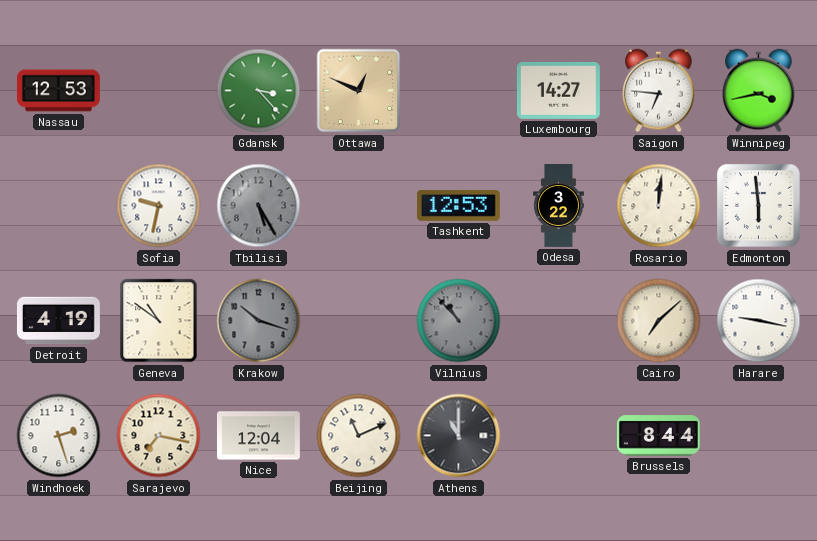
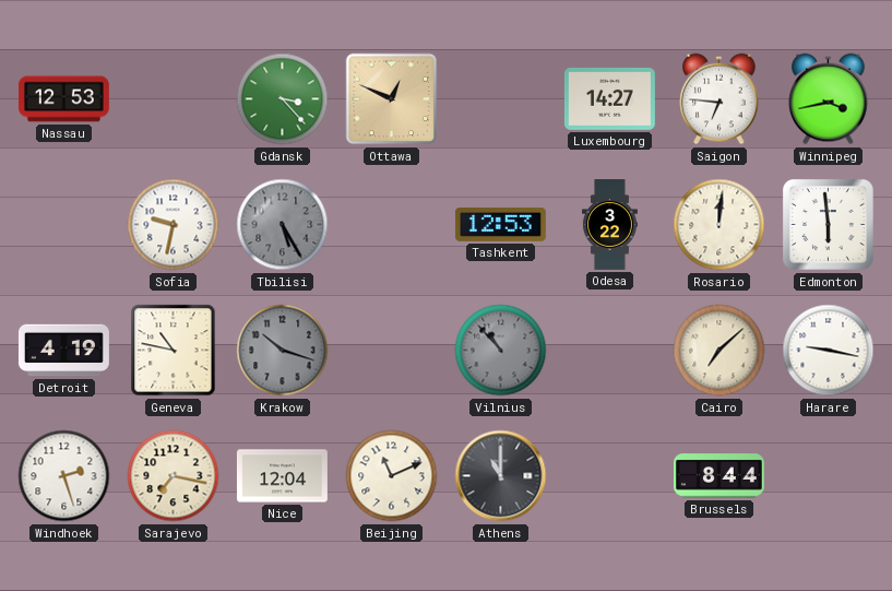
Geneva: 10:51 -> 10:47
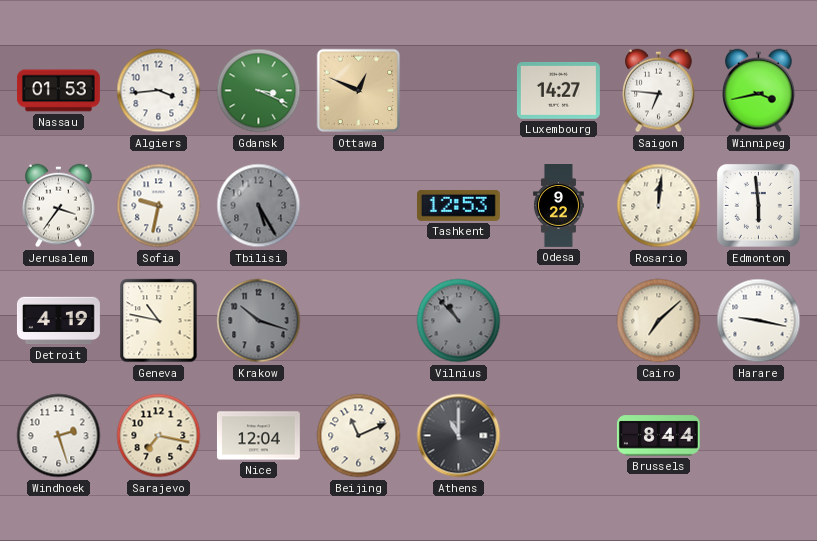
Nassau: 12:53 -> 01:53
Algiers: none -> 3:44
Gdansk: 3:23 -> 3:19
Jerusalem: none -> 3:36
Odesa: 3:22 -> 9:22
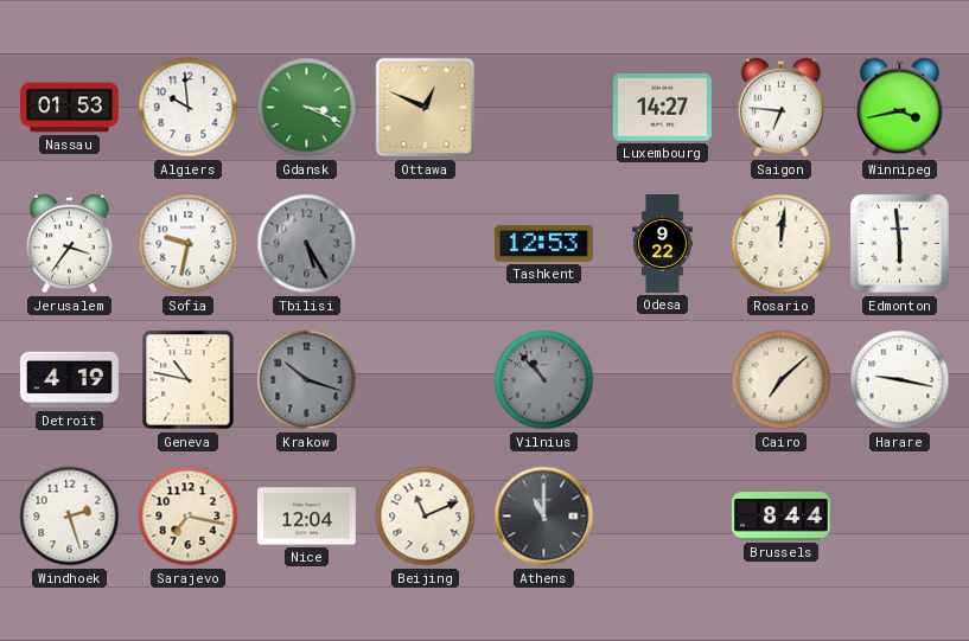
Algiers: 3:44 -> 9:59
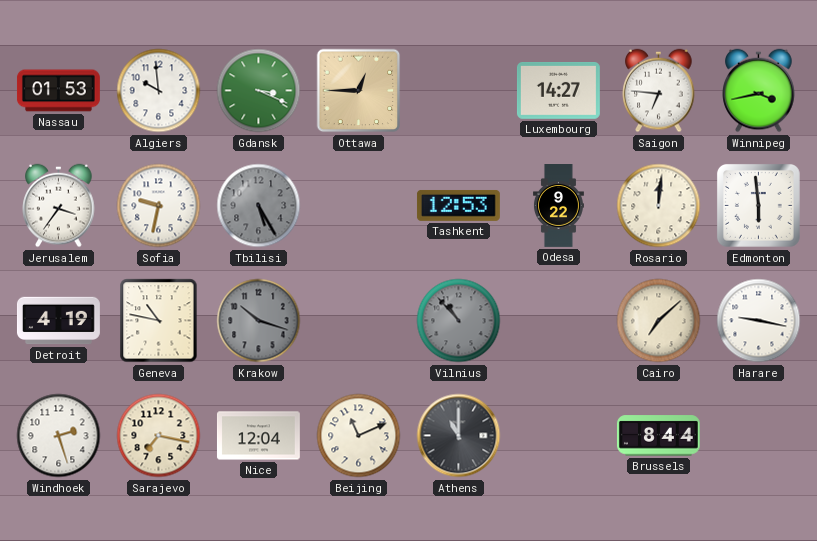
Ottawa: 12:49 -> 12:45
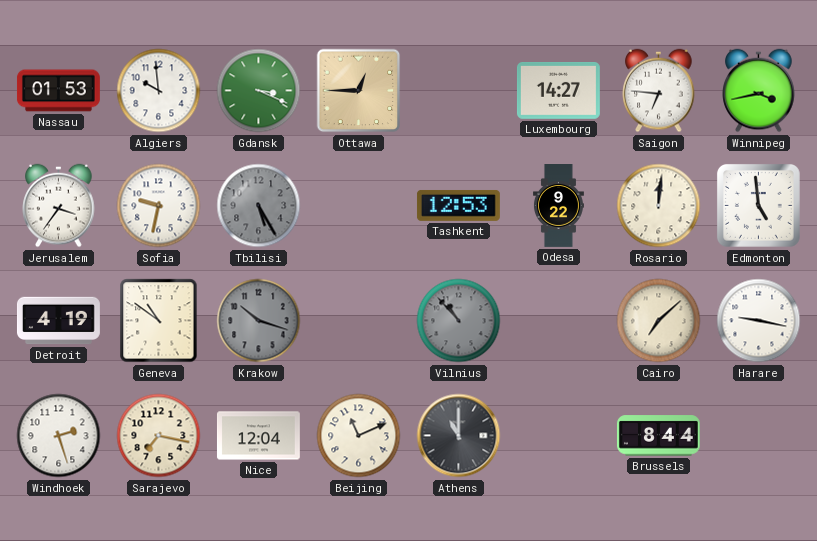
Edmonton: 5:59 -> 4:59
Geneva: 10:47 -> 10:51
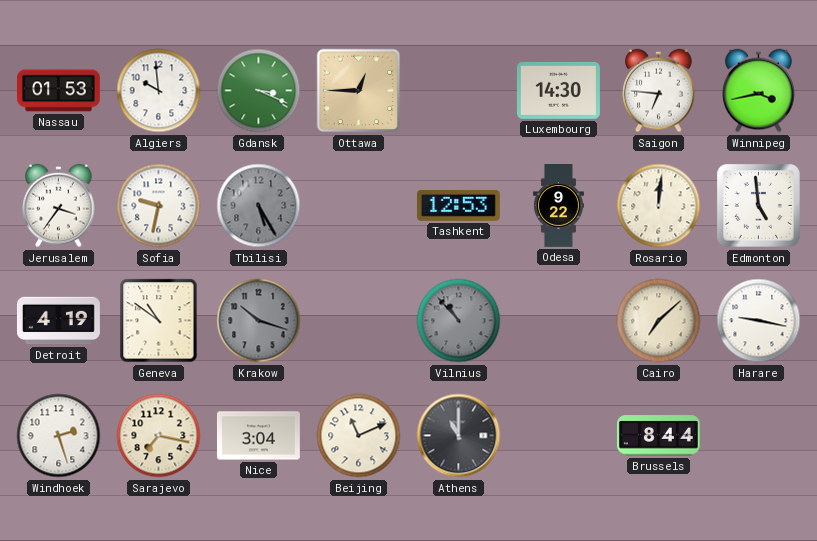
Luxembourg: 14:27 -> 14:30
Nice: 12:04 -> 3:04
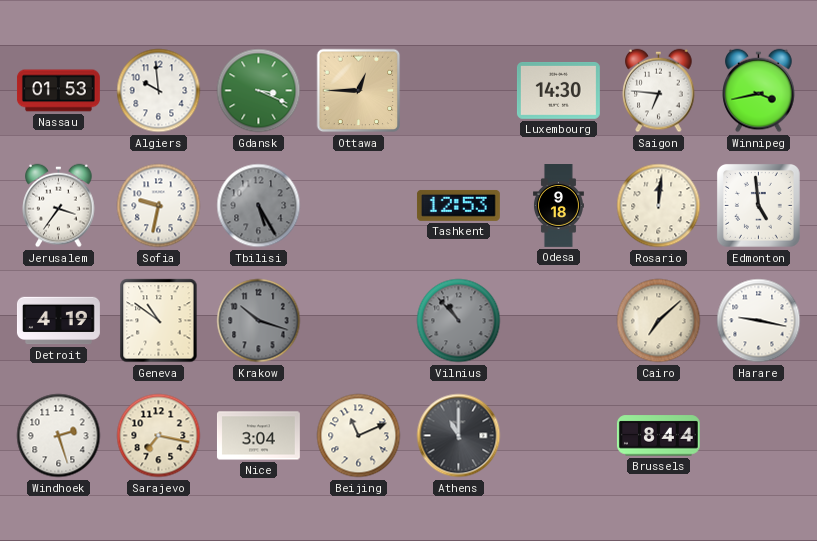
Odesa: 9:22 -> 9:18
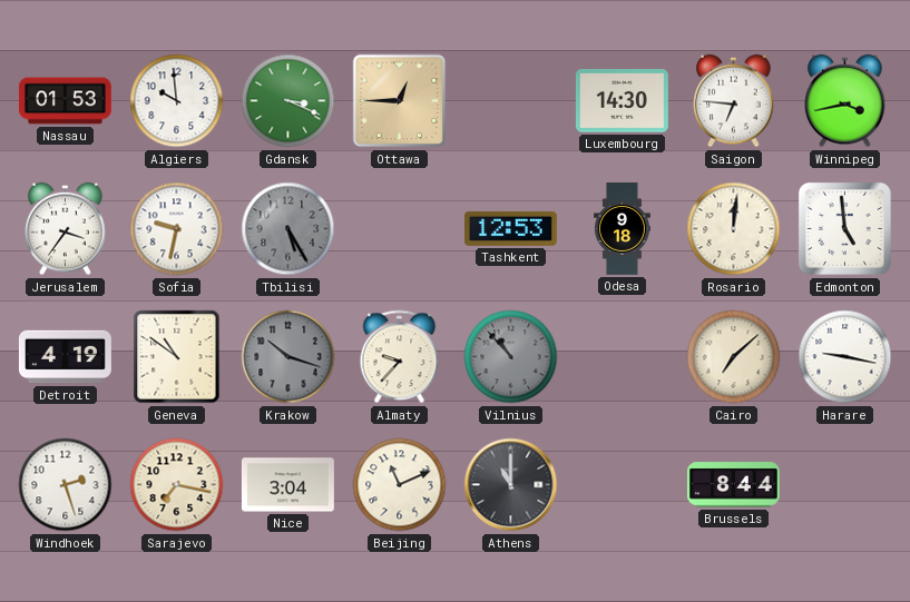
Almaty: none -> 9:37
